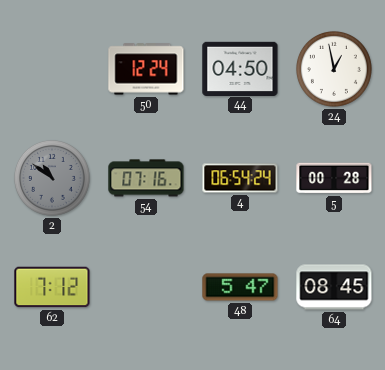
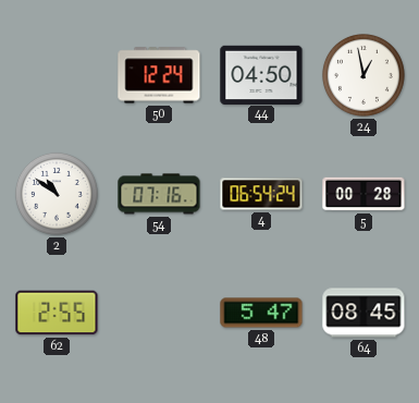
2 dial: grey -> white
62: 7:12 -> 2:55
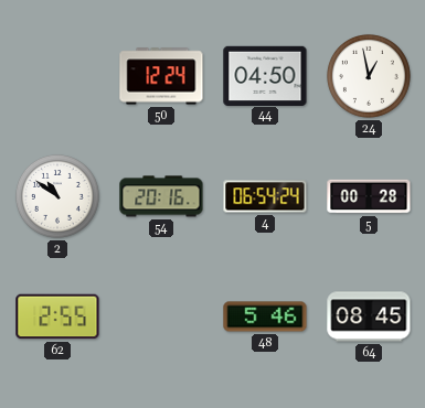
54: 07:16 -> 20:16
48: 5:47 -> 5:46
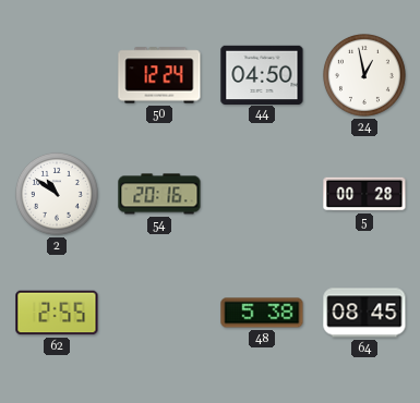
4: 06:54 -> none
48: 5:46 -> 5:38
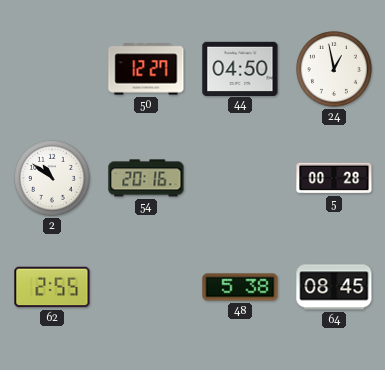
50: 12:24 -> 12:27
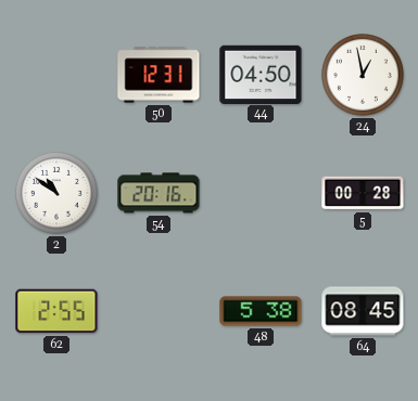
50: 12:27 -> 12:31
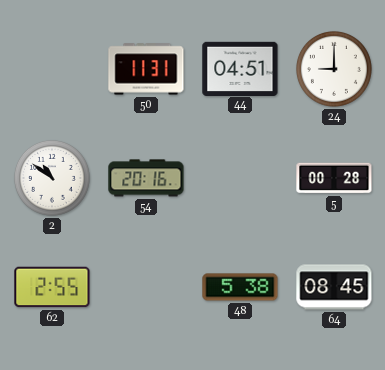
50: 12:31 -> 11:31
44: 04:50 -> 04:51
24: 12:58 -> 9:00
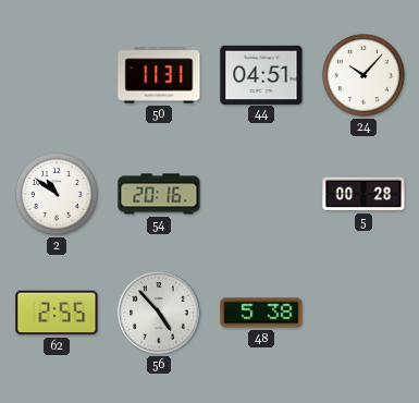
24: 9:00 -> 10:07
56: none -> 4:53
64: 08:45 -> none
